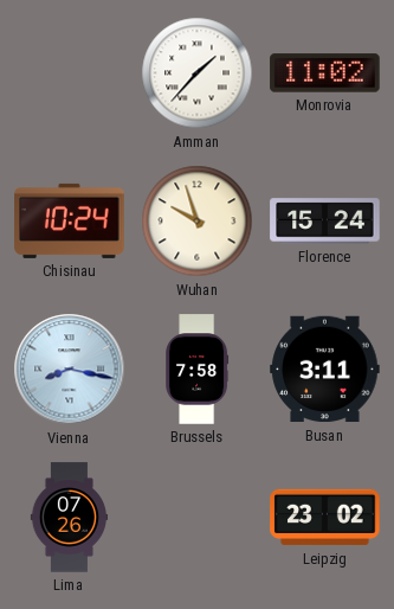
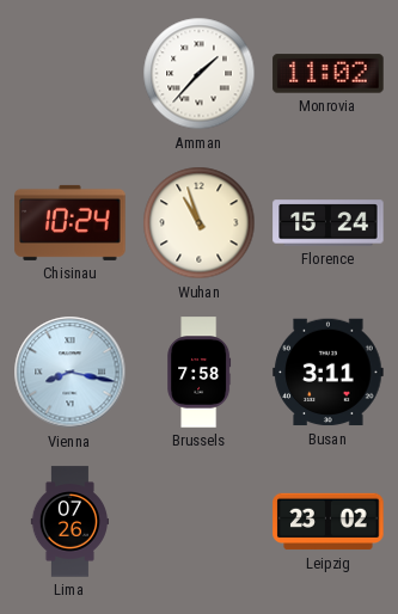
Wuhan: 9:57 -> 10:57
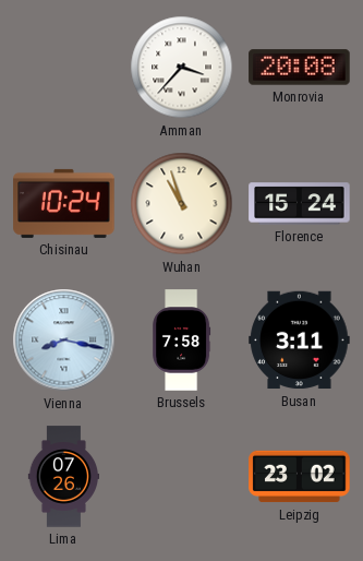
Amman: 1:37 -> 3:37
Monrovia: 11:02 -> 20:08
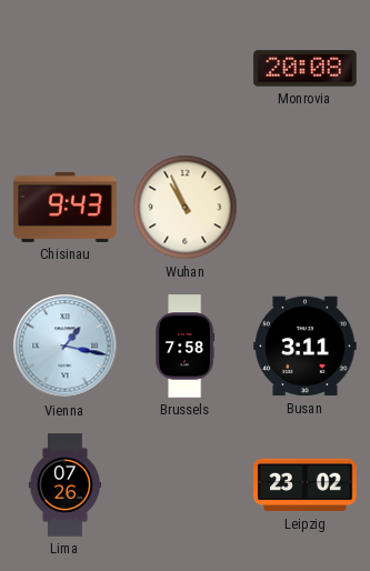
Amman: 3:37 -> none
Chisinau: 10:24 -> 9:43
Wuhan: 10:57 -> 10:56
Florence: 15:24 -> none
Vienna: 8:17 -> 1:17
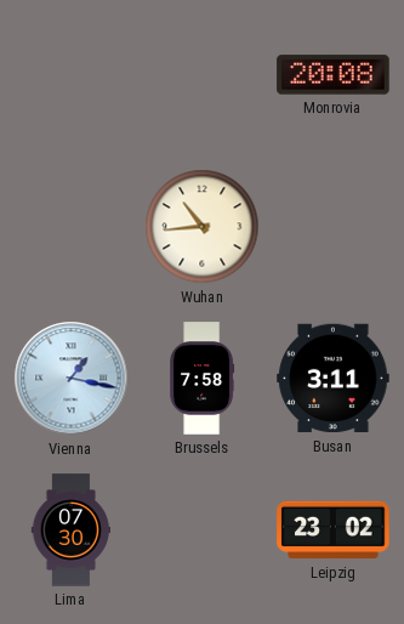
Chisinau: 9:43 -> none
Wuhan: 10:56 -> 10:44
Lima: 07:26 -> 07:30
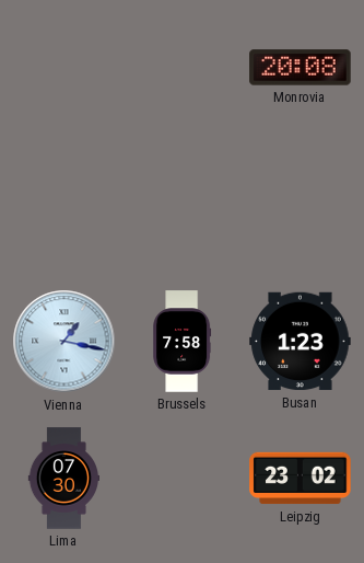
Wuhan: 10:44 -> none
Busan: 3:11 -> 1:23
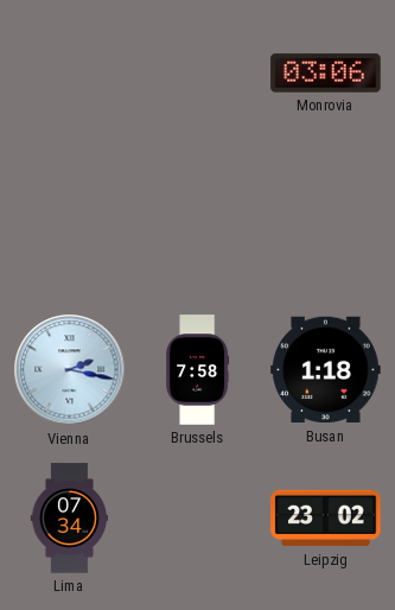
Monrovia: 20:08 -> 03:06
Vienna: 1:17 -> 2:17
Busan: 1:23 -> 1:18
Lima: 07:30 -> 07:34
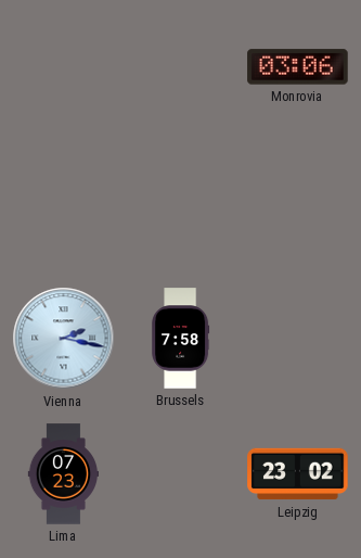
Busan: 1:18 -> none
Lima: 07:34 -> 07:23
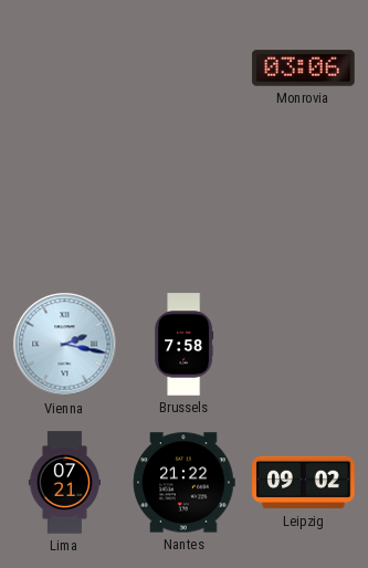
Lima: 07:23 -> 07:21
Nantes: none -> 21:22
Leipzig: 23:02 -> 09:02
